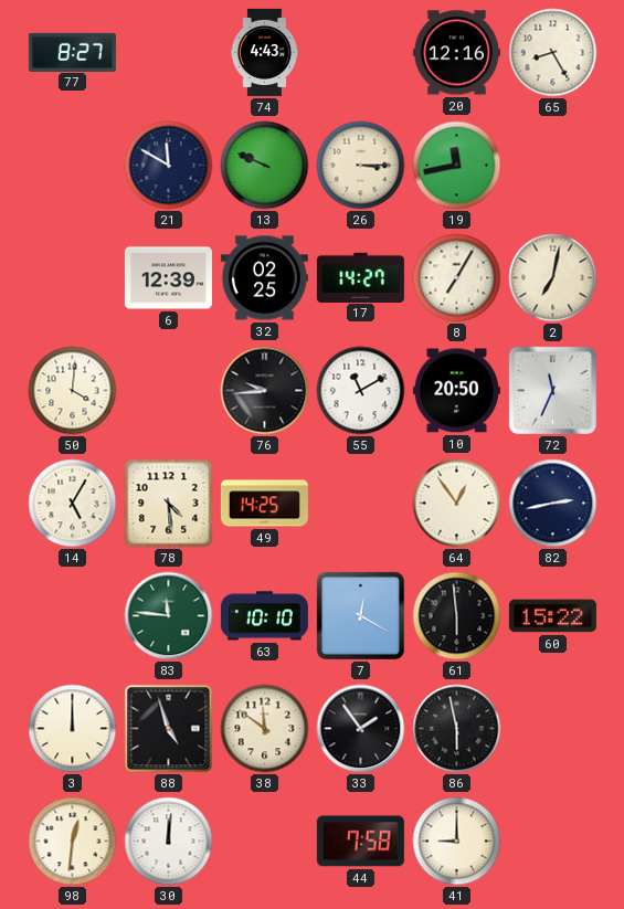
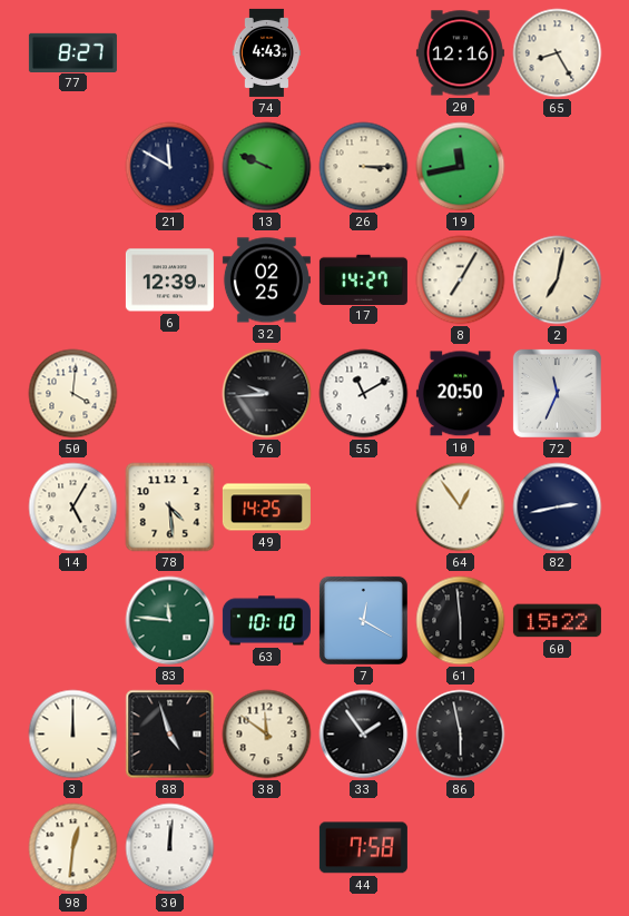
41: 9:00 -> none
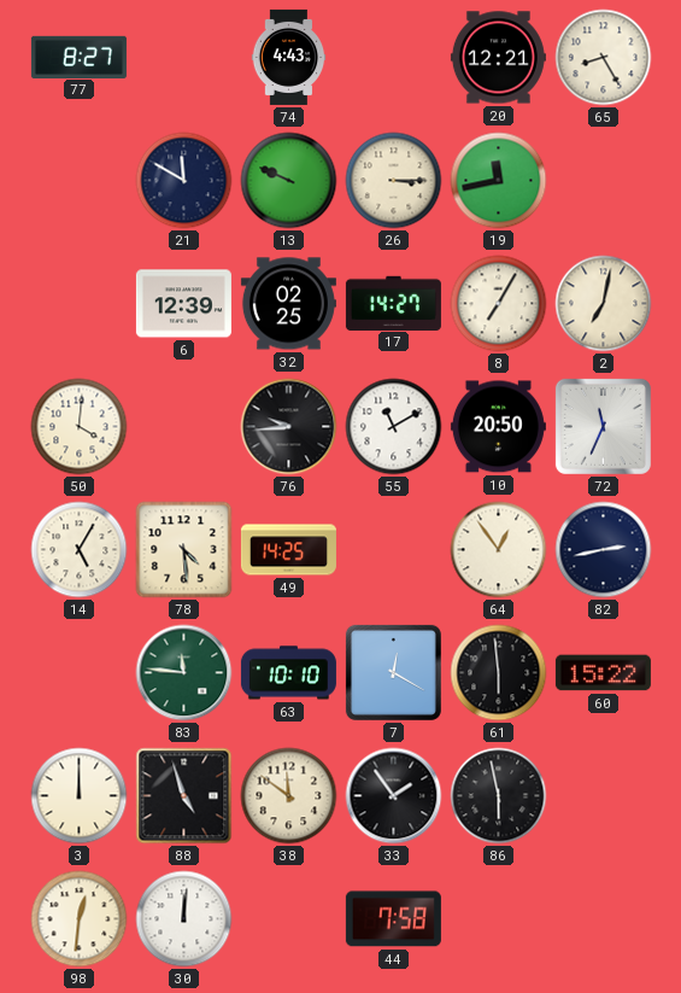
20: 12:16 -> 12:21
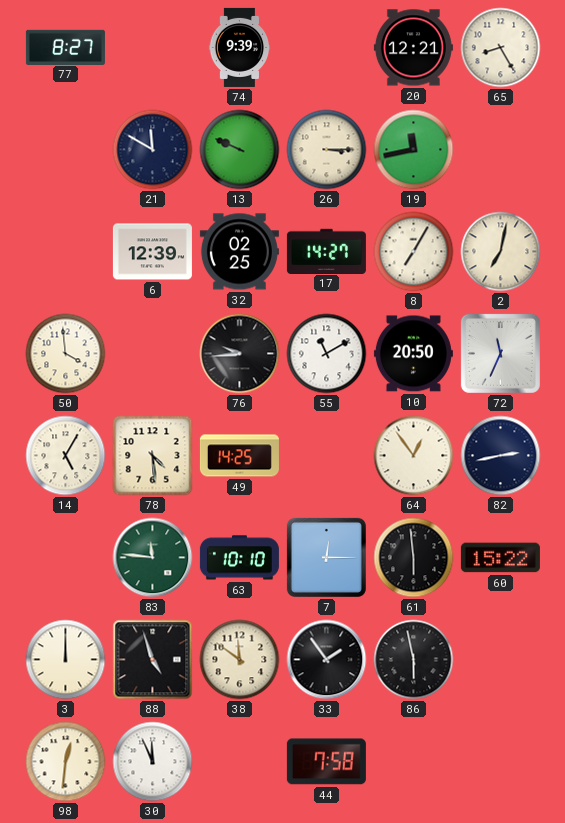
74: 4:43 -> 9:39
50: 4:01 -> 3:59
7: 12:20 -> 12:15
30: 12:01 -> 11:56
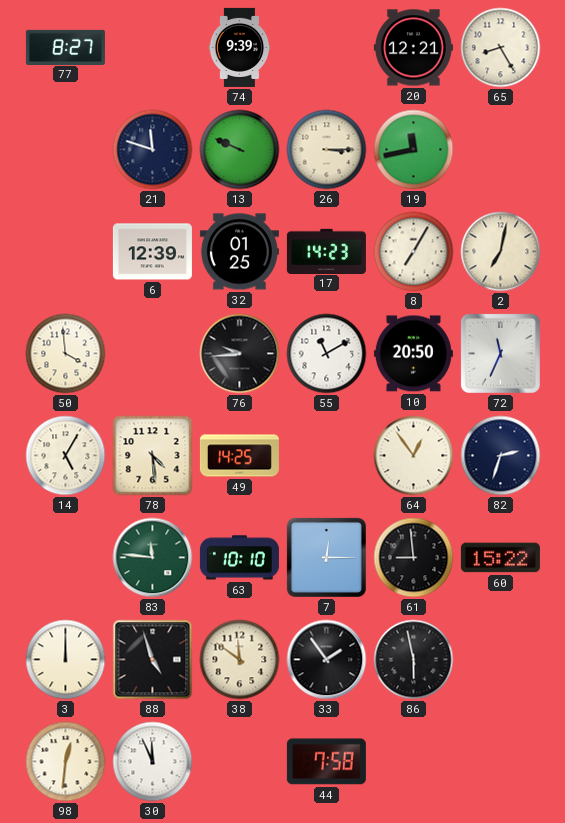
21: 11:50 -> 11:48
32: 02:25 -> 01:25
17: 14:27 -> 14:23
82: 2:43 -> 2:33
61: 5:59 -> 8:59
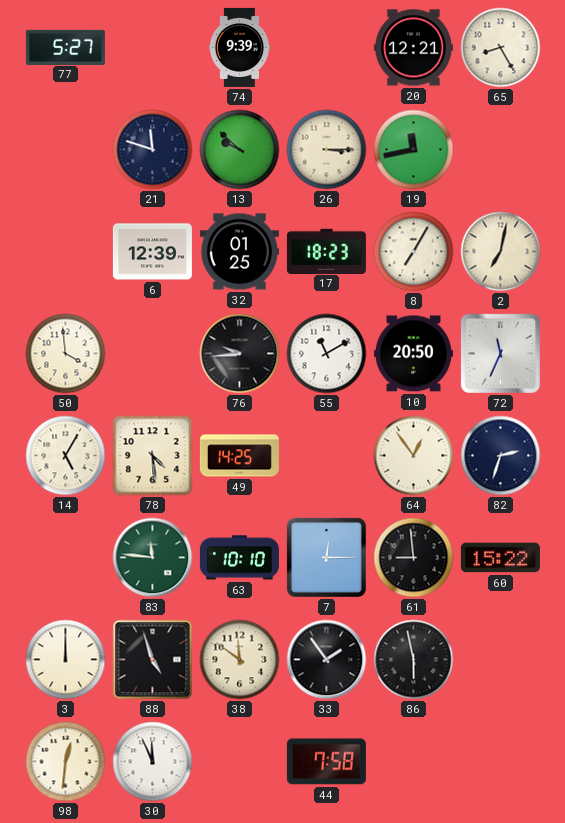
77: 8:27 -> 5:27
13: 9:49 -> 9:52
17: 14:23 -> 18:23
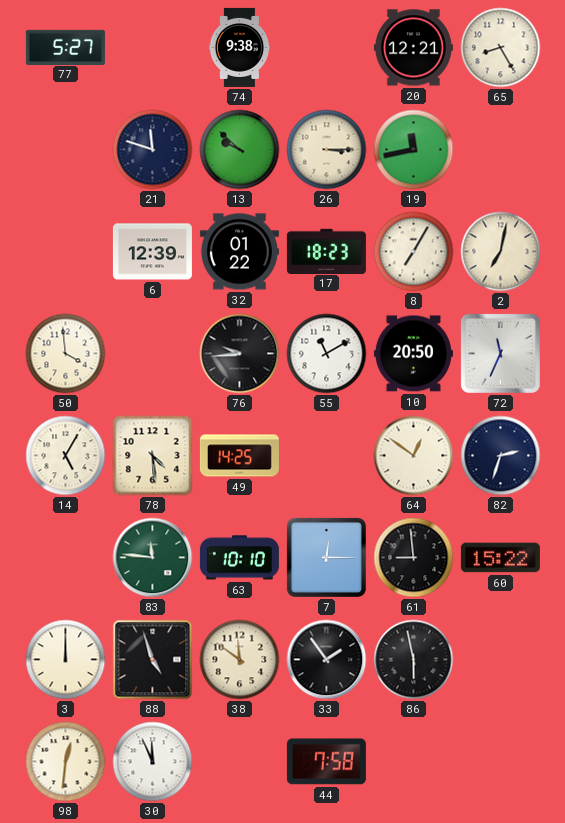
74: 9:39 -> 9:38
32: 01:25 -> 01:22
64: 12:54 -> 12:51
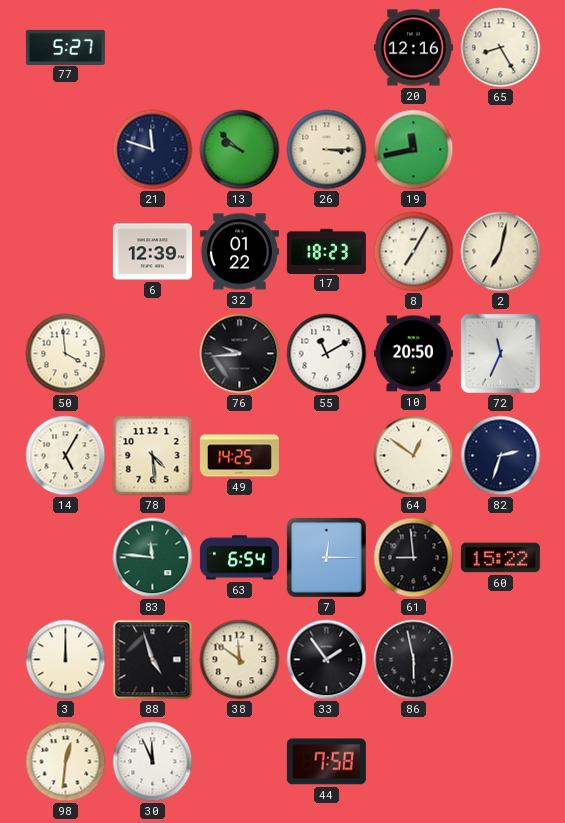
74: 9:38 -> none
20: 12:21 -> 12:16
63: 10:10 -> 6:54
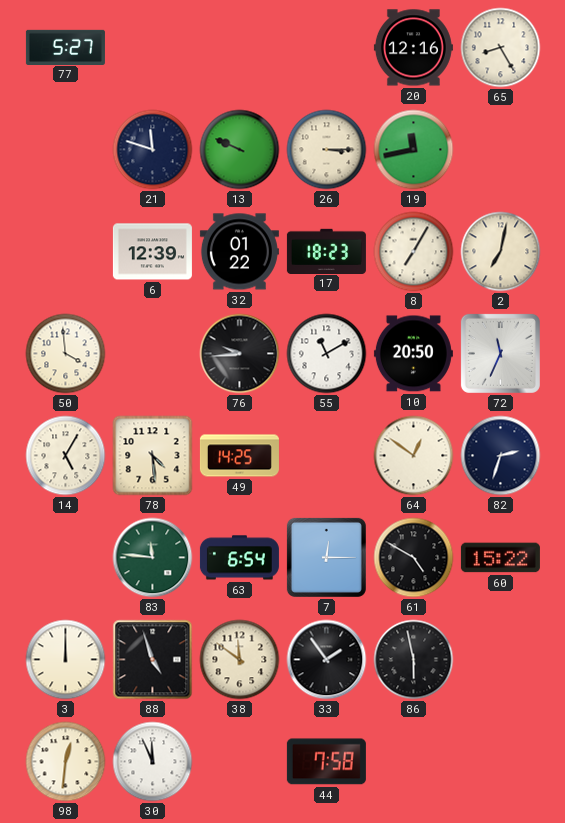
13: 9:52 -> 9:49
61: 8:59 -> 4:50
